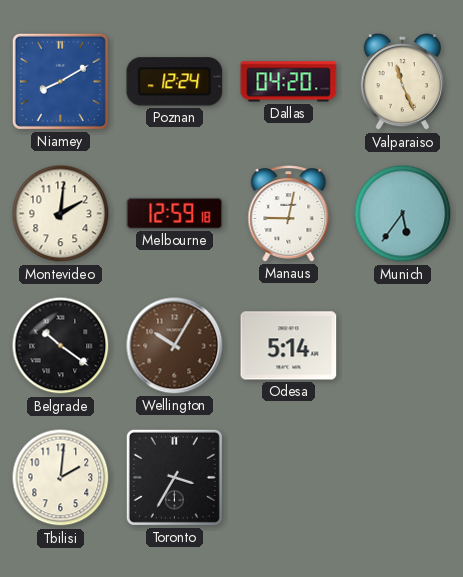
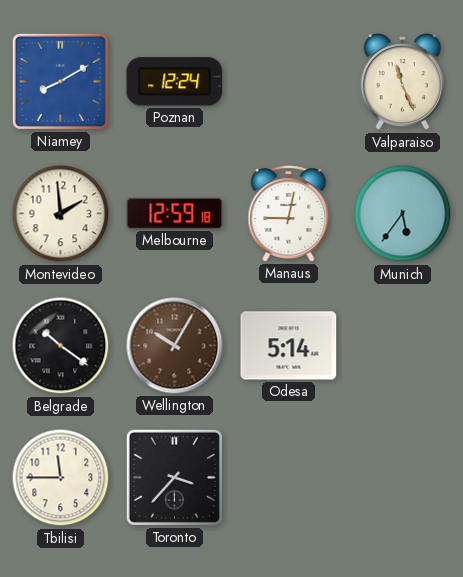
Dallas: 04:20 -> none
Montevideo: 2:01 -> 1:59
Tbilisi: 2:01 -> 11:45
Toronto: 3:35 -> 3:37
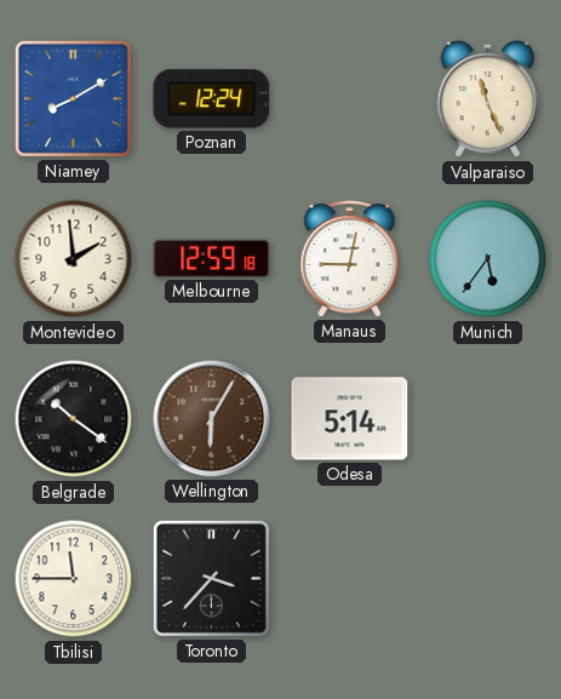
Wellington: 10:05 -> 6:05
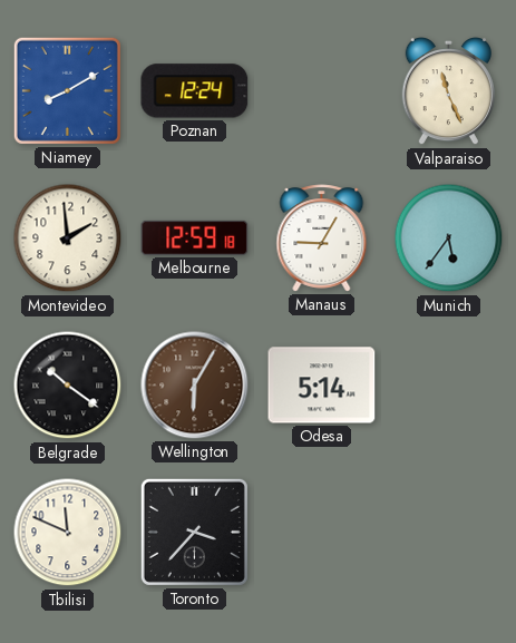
Manaus: 9:02 -> 9:05
Tbilisi: 11:45 -> 11:49
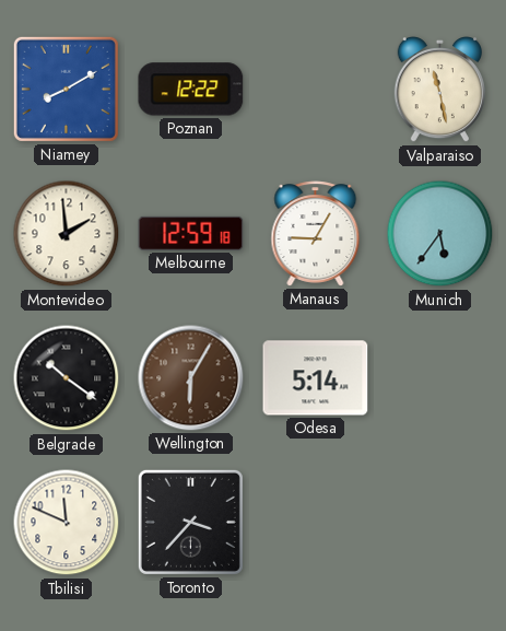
Poznan: 12:24 -> 12:22
Valparaiso: 11:26 -> 11:28
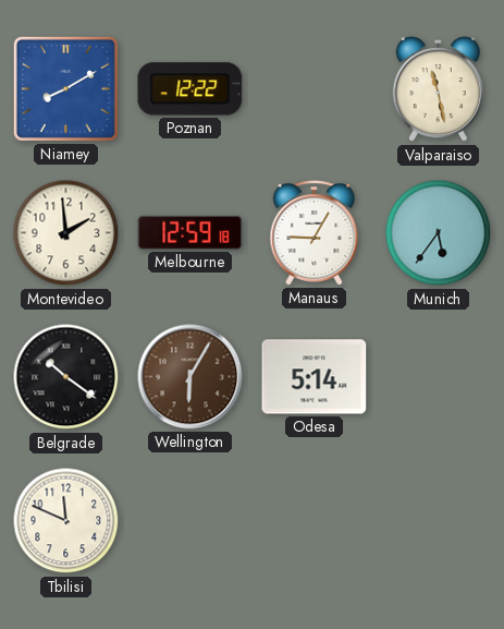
Toronto: 3:37 -> none
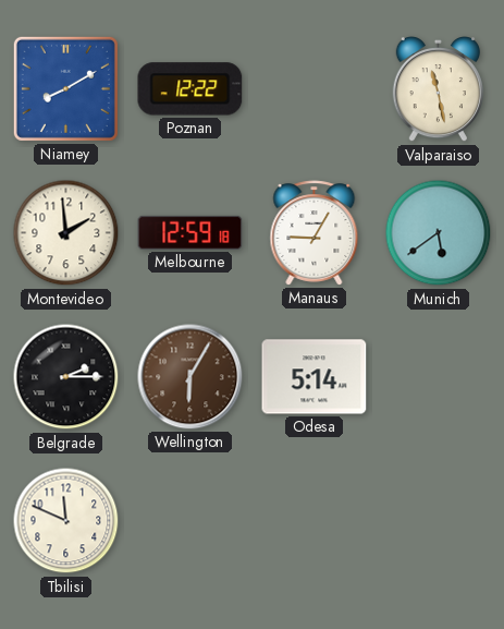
Munich: 5:36 -> 5:39
Belgrade: 10:21 -> 2:15
